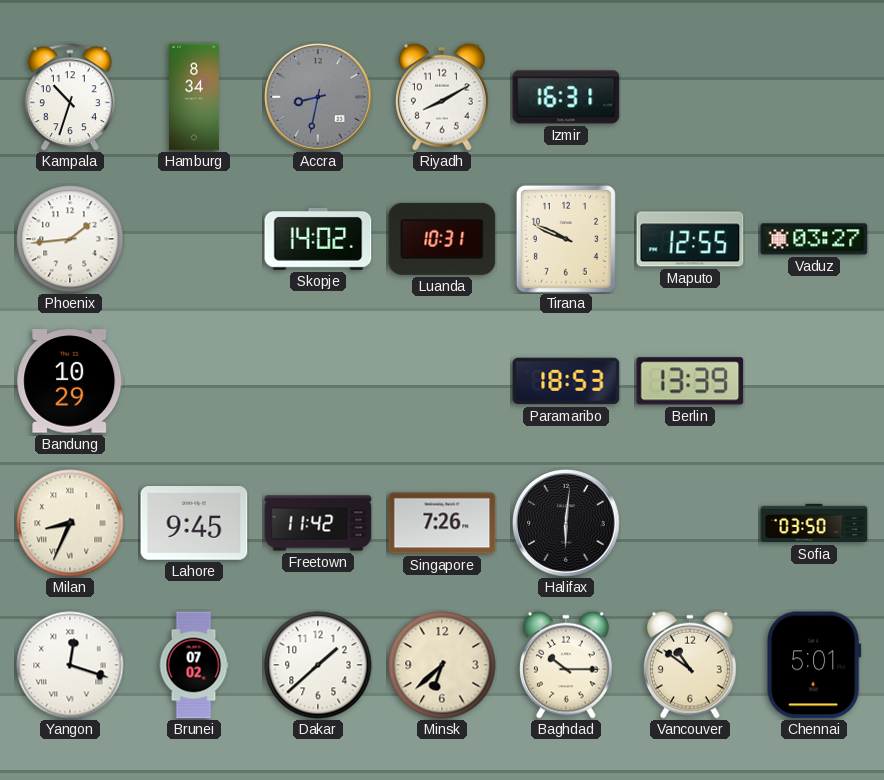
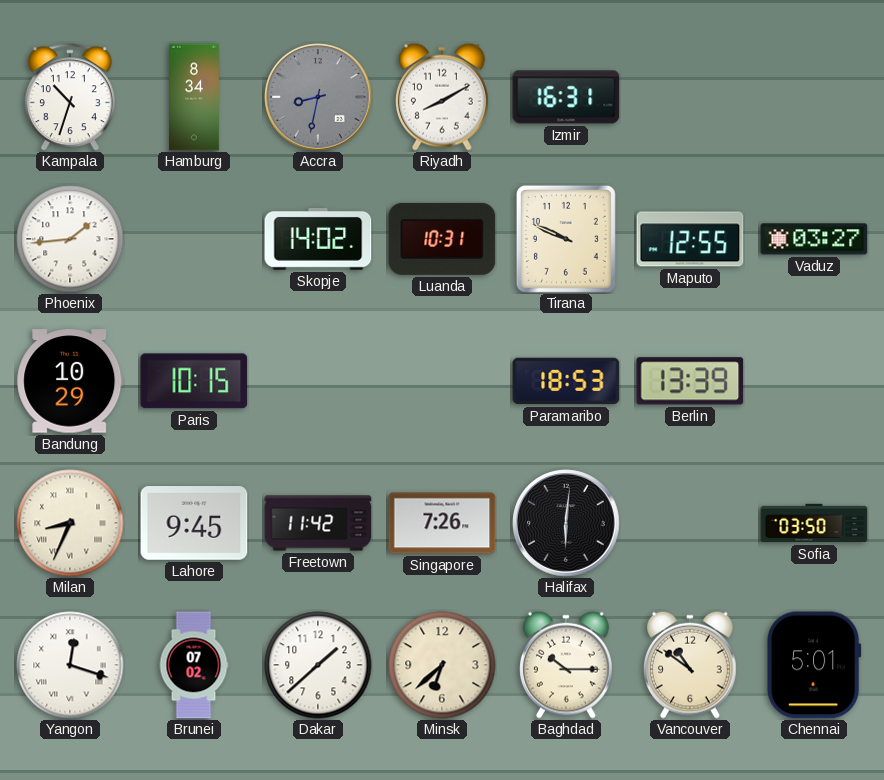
Paris: none -> 10:15
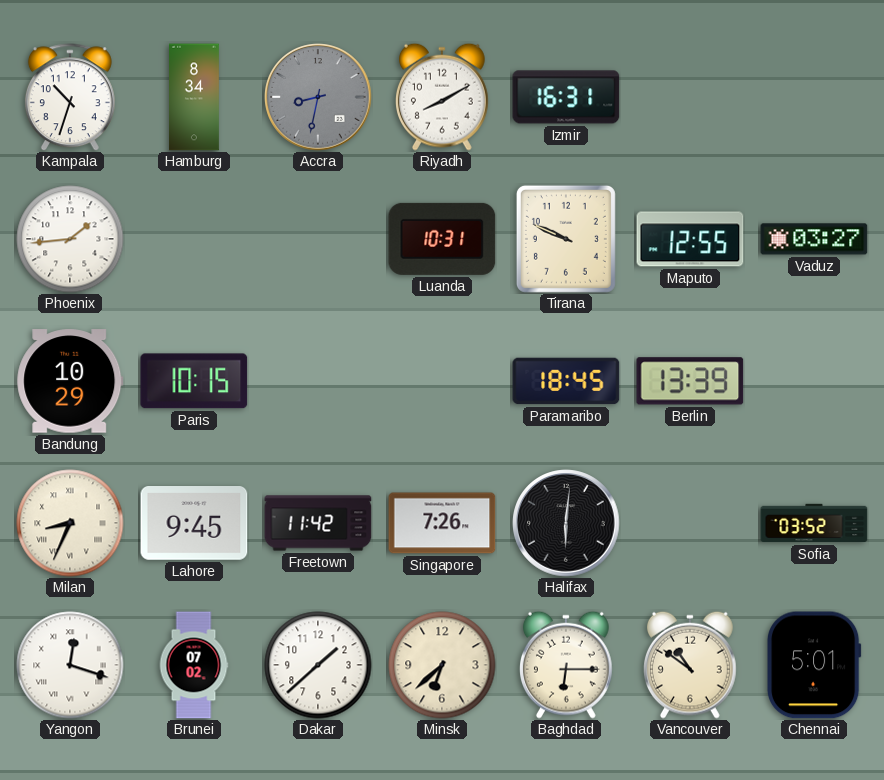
Skopje: 14:02 -> none
Paramaribo: 18:53 -> 18:45
Sofia: 03:50 -> 03:52
Baghdad: 10:15 -> 6:15
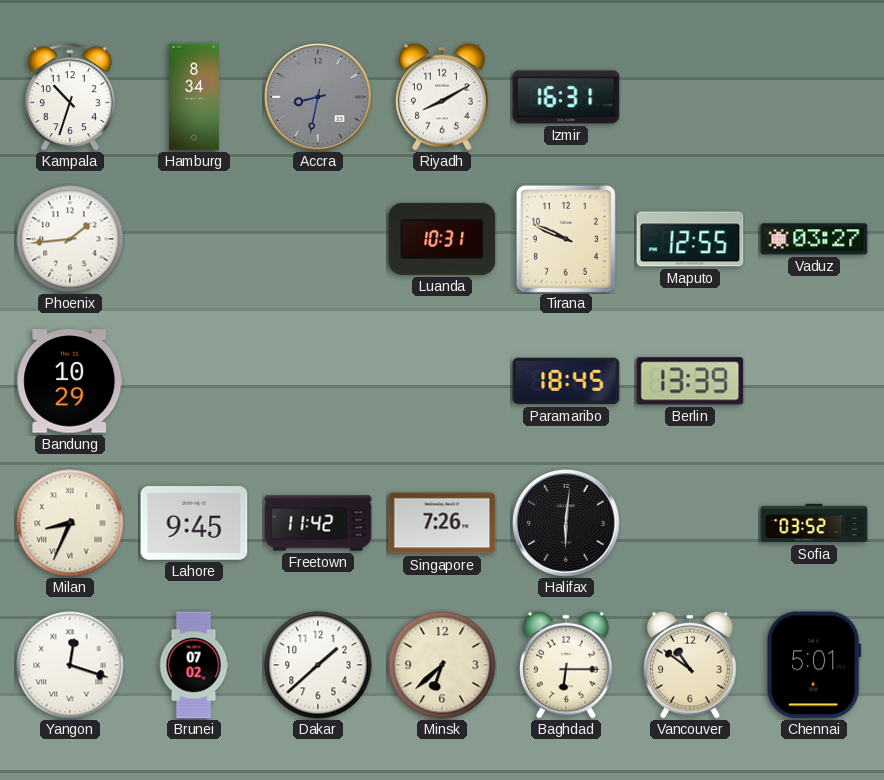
Paris: 10:15 -> none
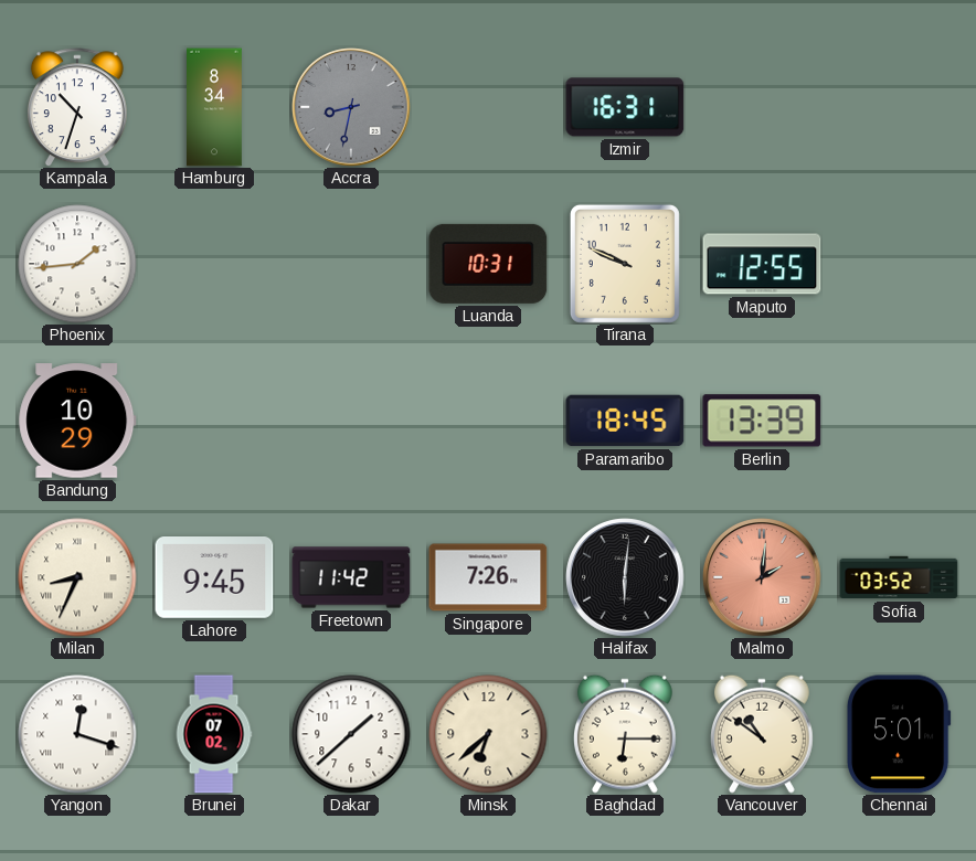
Riyadh: 8:10 -> none
Vaduz: 03:27 -> none
Malmo: none -> 2:01
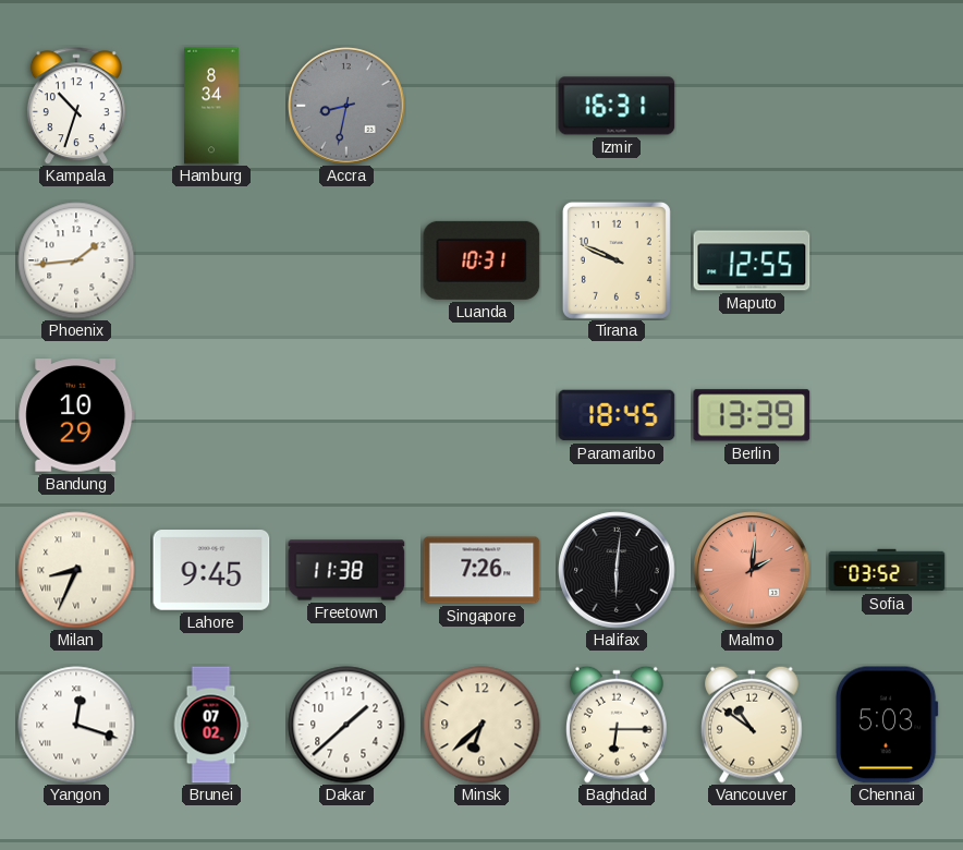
Freetown: 11:42 -> 11:38
Chennai: 5:01 -> 5:03
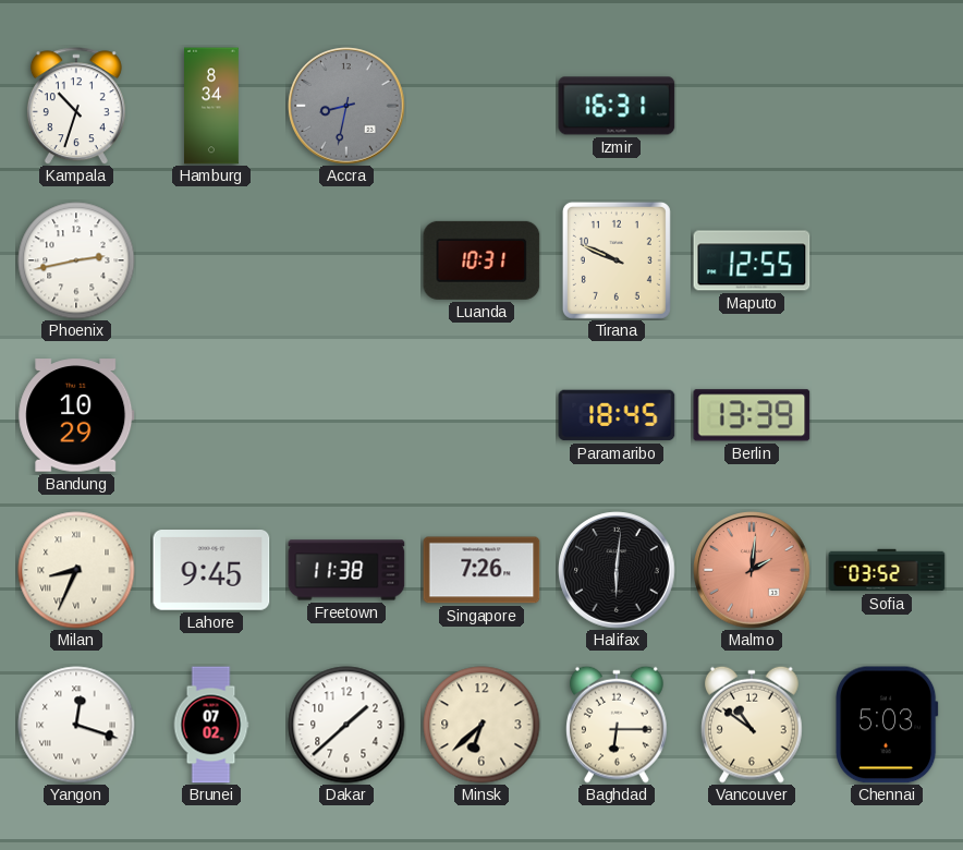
Phoenix: 1:44 -> 2:43
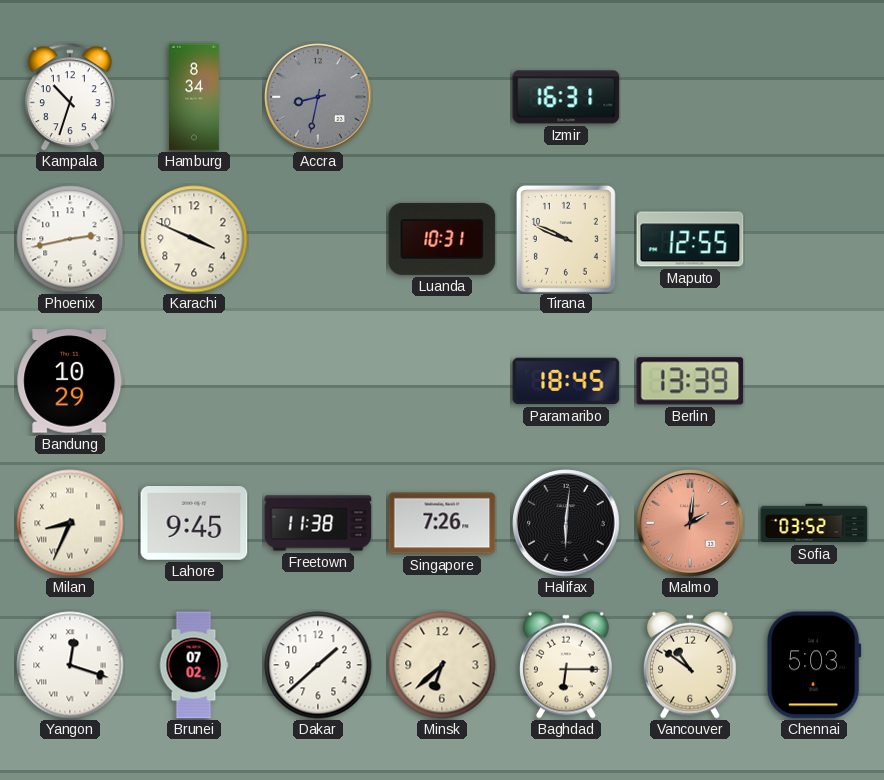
Karachi: none -> 3:49
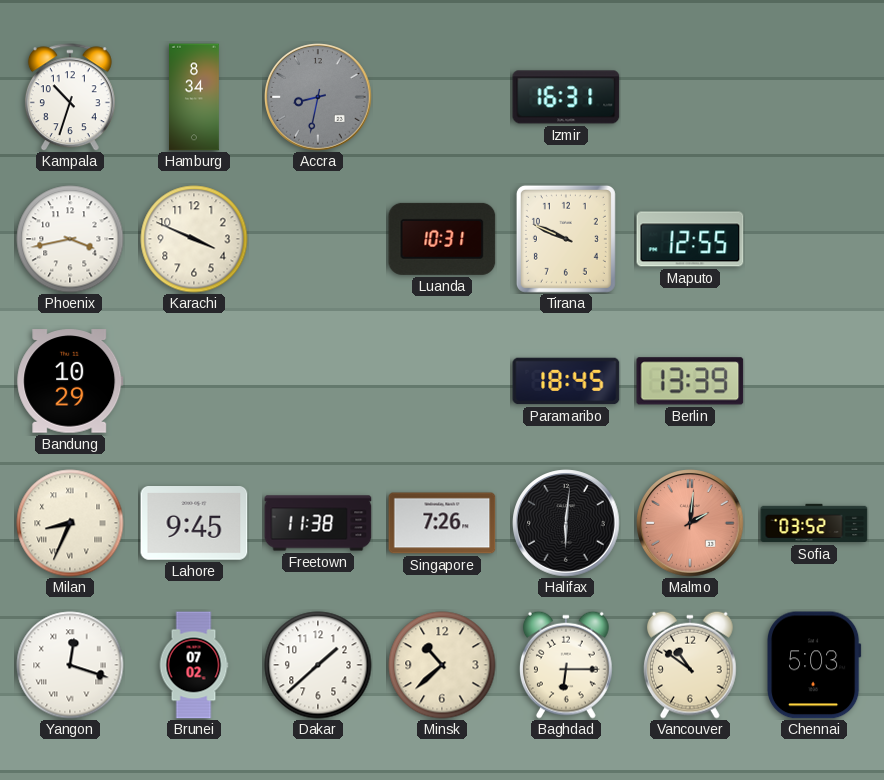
Phoenix: 2:43 -> 3:43
Minsk: 6:38 -> 10:38
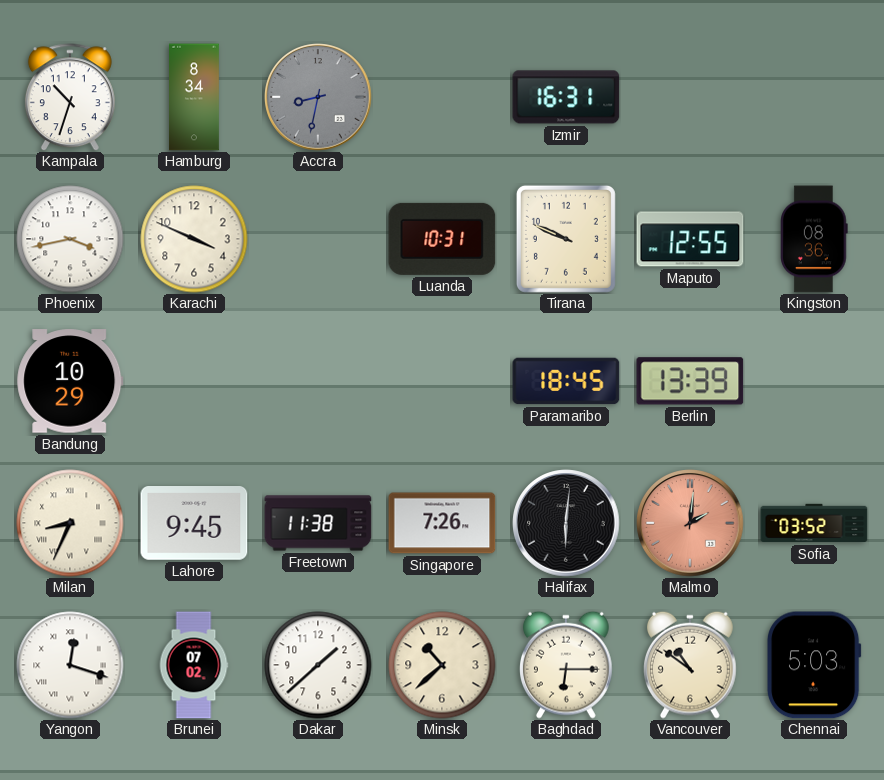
Kingston: none -> 08:36
